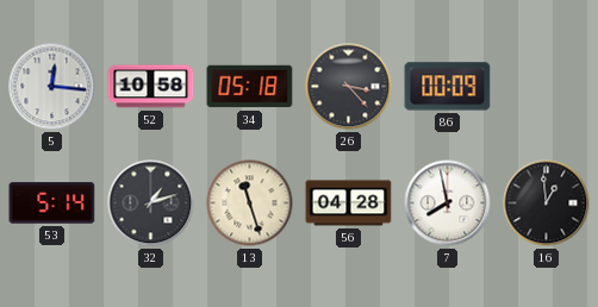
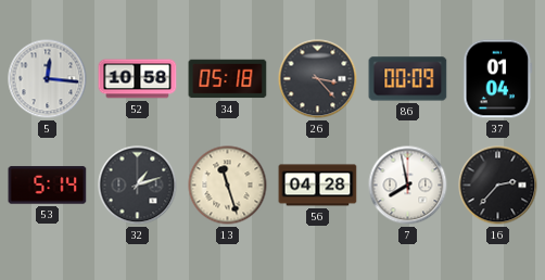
37: none -> 01:04
16: 12:59 -> 2:37
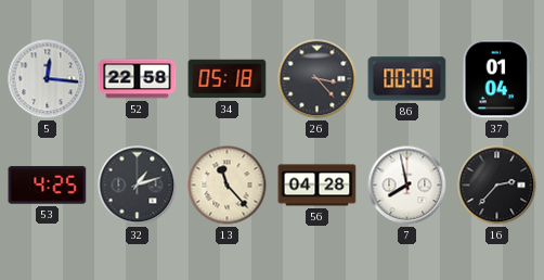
52: 10:58 -> 22:58
53: 5:14 -> 4:25
13: 11:27 -> 11:23
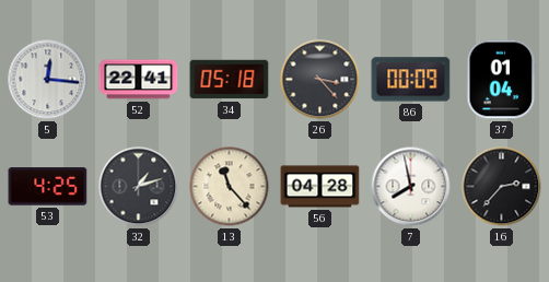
52: 22:58 -> 22:41
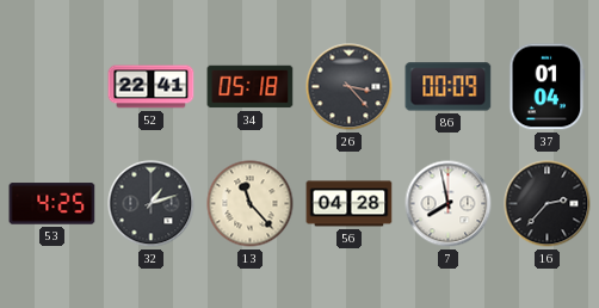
5: 12:16 -> none
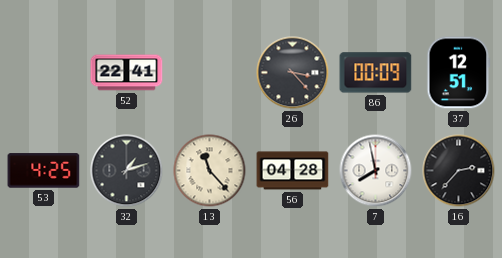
34: 05:18 -> none
37: 01:04 -> 12:51
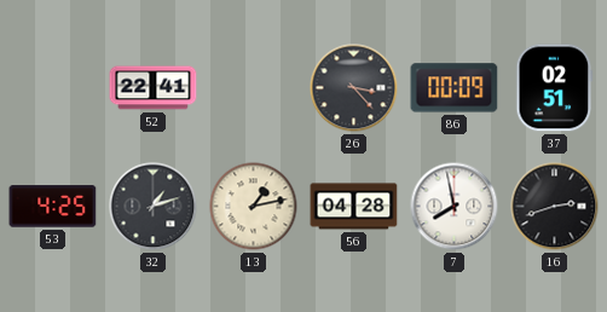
37: 12:51 -> 02:51
13: 11:23 -> 1:13
16: 2:37 -> 2:42
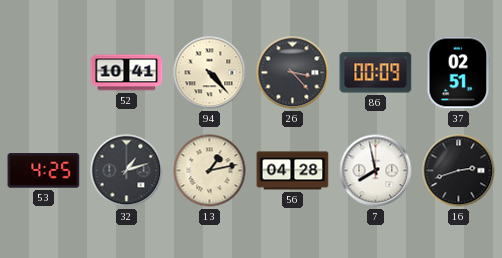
52: 22:41 -> 10:41
94: none -> 4:23
